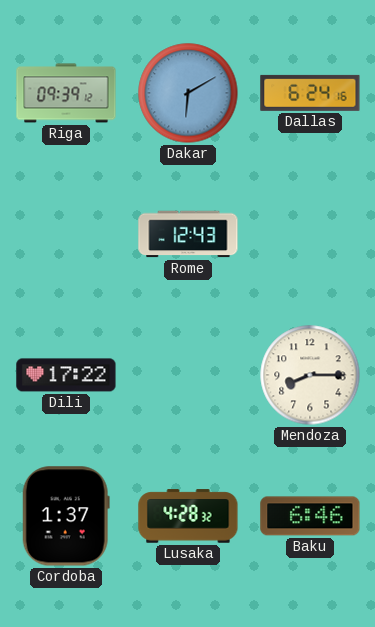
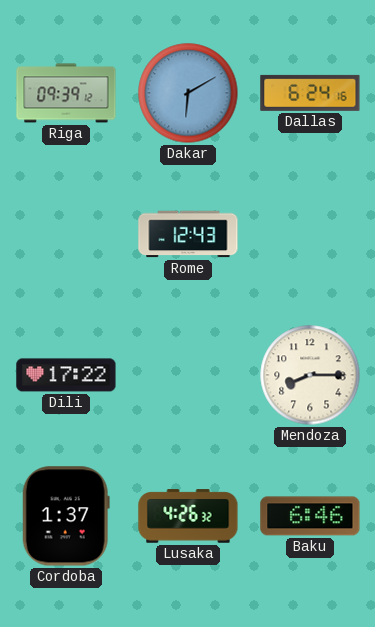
Lusaka: 4:28 -> 4:26
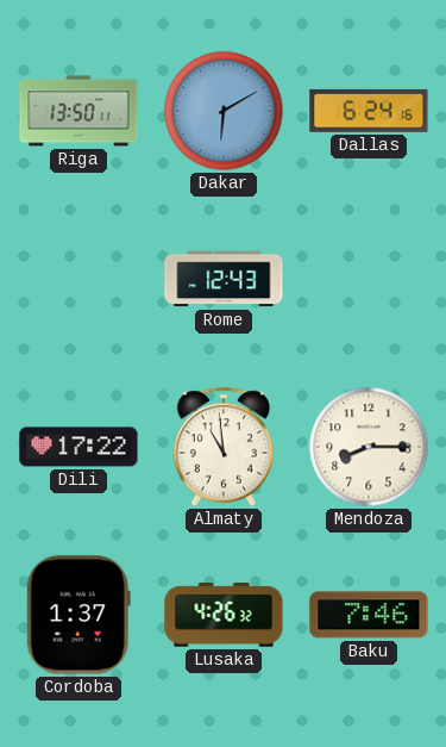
Riga: 09:39 -> 13:50
Almaty: none -> 10:59
Baku: 6:46 -> 7:46
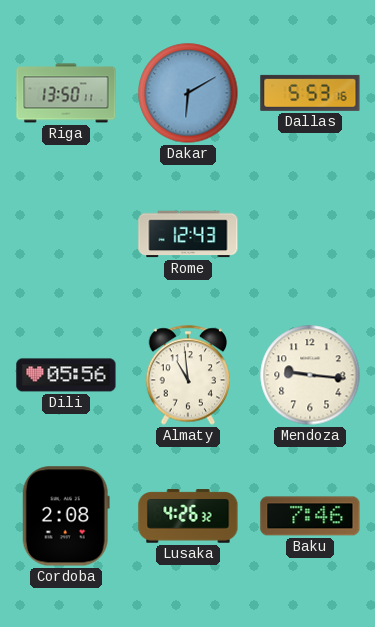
Dallas: 6:24 -> 5:53
Dili: 17:22 -> 05:56
Mendoza: 8:15 -> 9:16
Cordoba: 1:37 -> 2:08
